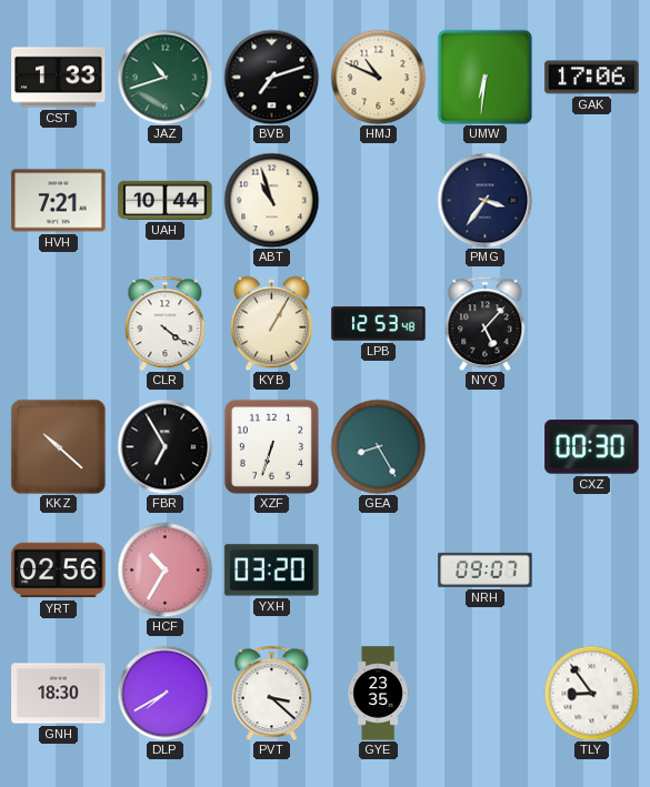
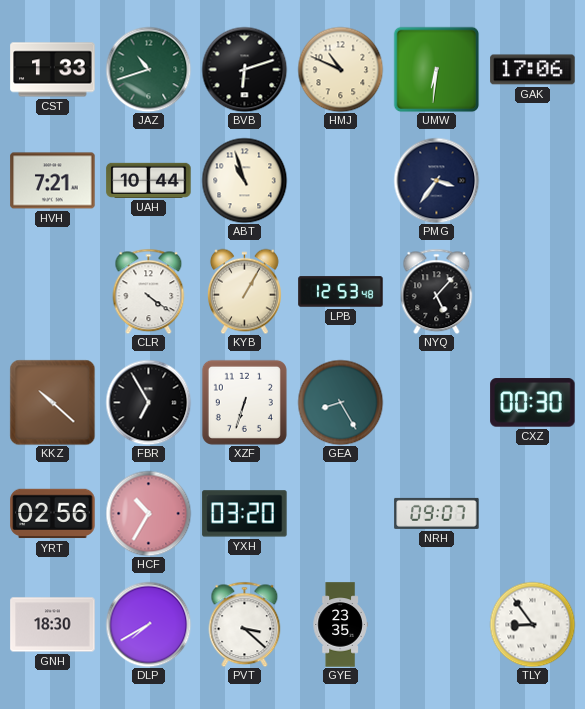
BVB: 7:12 -> 6:12
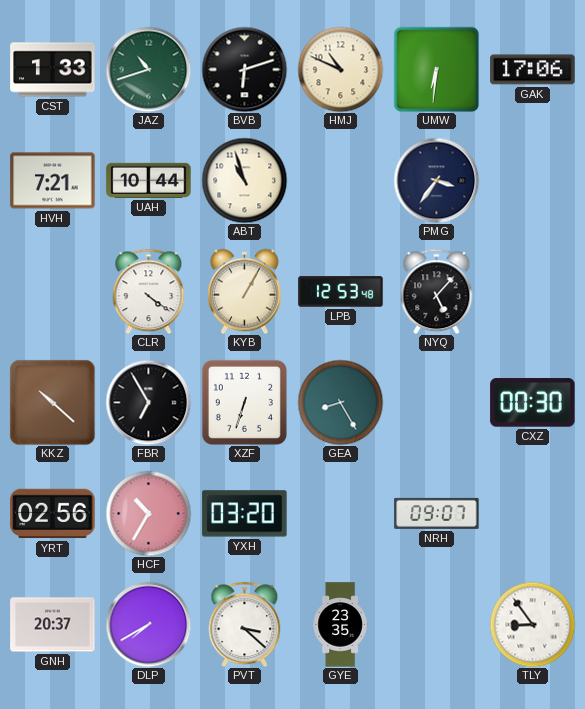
GNH: 18:30 -> 20:37
